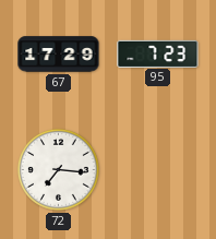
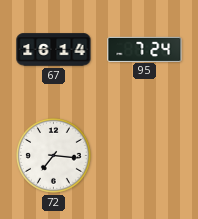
67: 17:29 -> 16:14
95: 7:23 -> 7:24
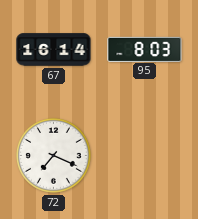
95: 7:24 -> 8:03
72: 7:16 -> 7:19
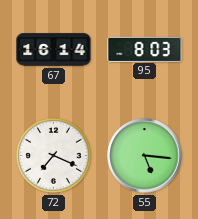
55: none -> 5:16
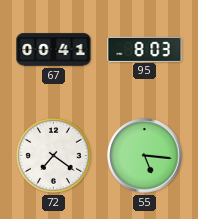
67: 16:14 -> 00:41
72: 7:19 -> 7:21
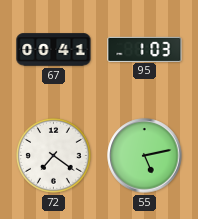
95: 8:03 -> 1:03
55: 5:16 -> 5:13
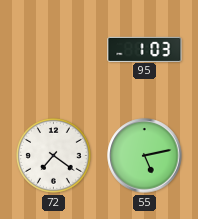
67: 00:41 -> none
